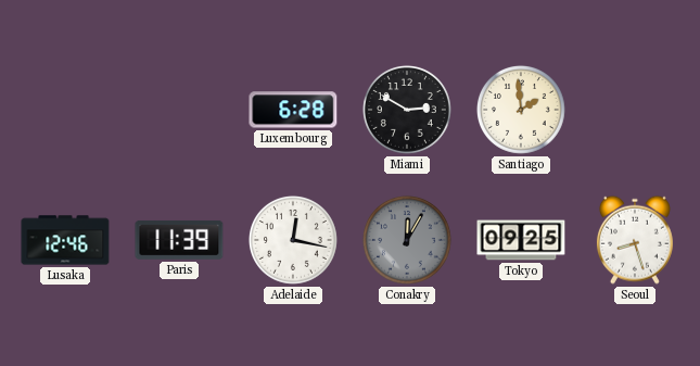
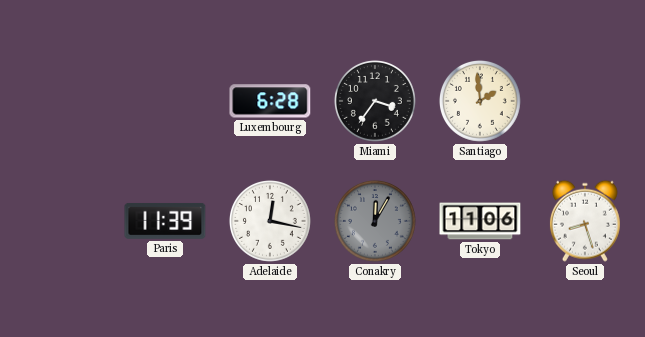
Miami: 2:50 -> 3:36
Lusaka: 12:46 -> none
Tokyo: 09:25 -> 11:06
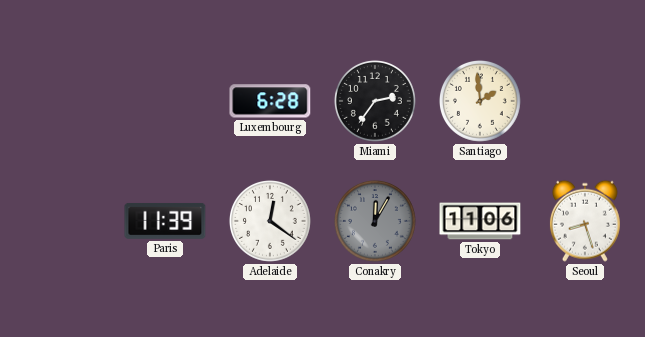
Miami: 3:36 -> 2:36
Adelaide: 12:17 -> 12:21
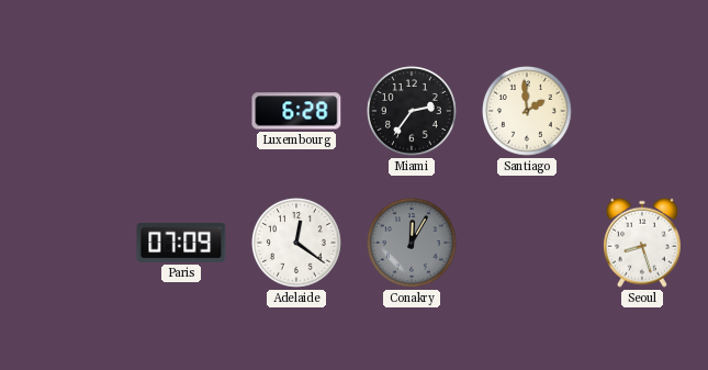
Paris: 11:39 -> 07:09
Tokyo: 11:06 -> none
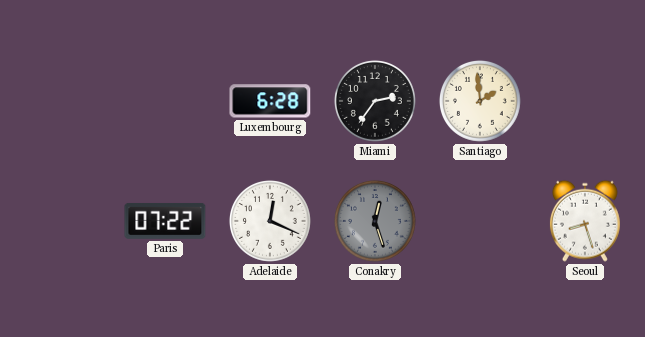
Paris: 07:09 -> 07:22
Adelaide: 12:21 -> 12:19
Conakry: 12:05 -> 12:27
